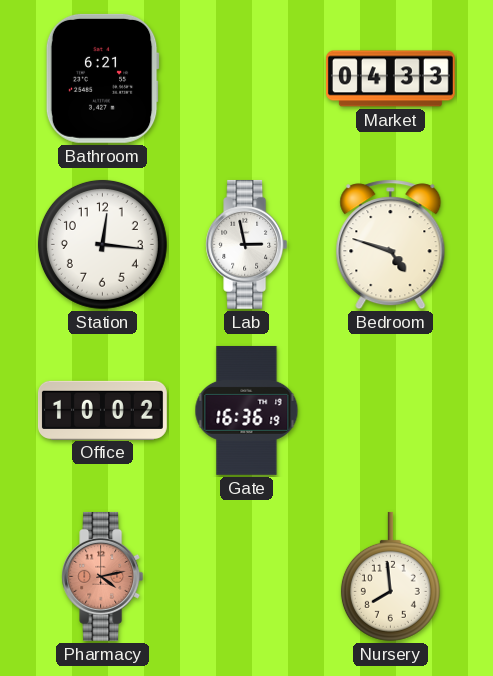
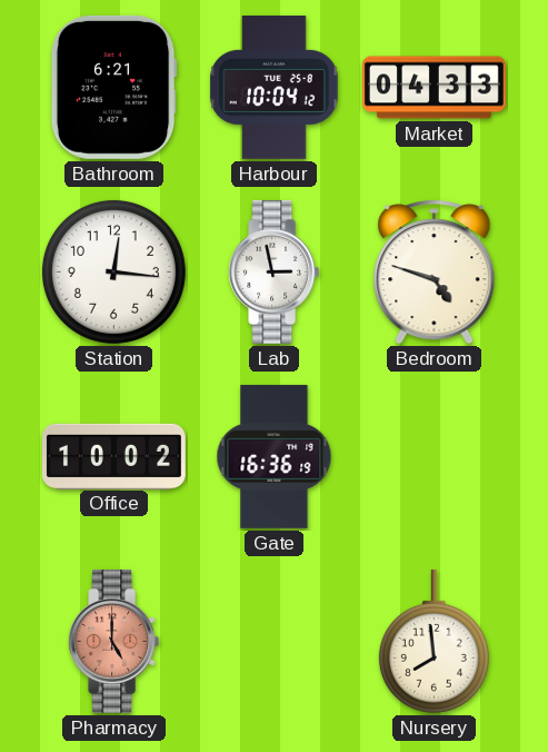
Harbour: none -> 10:04
Pharmacy: 4:13 -> 5:00
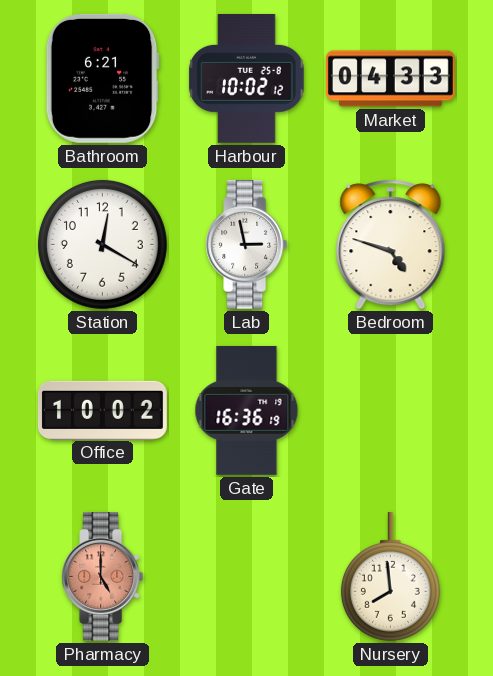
Harbour: 10:04 -> 10:02
Station: 12:16 -> 12:20
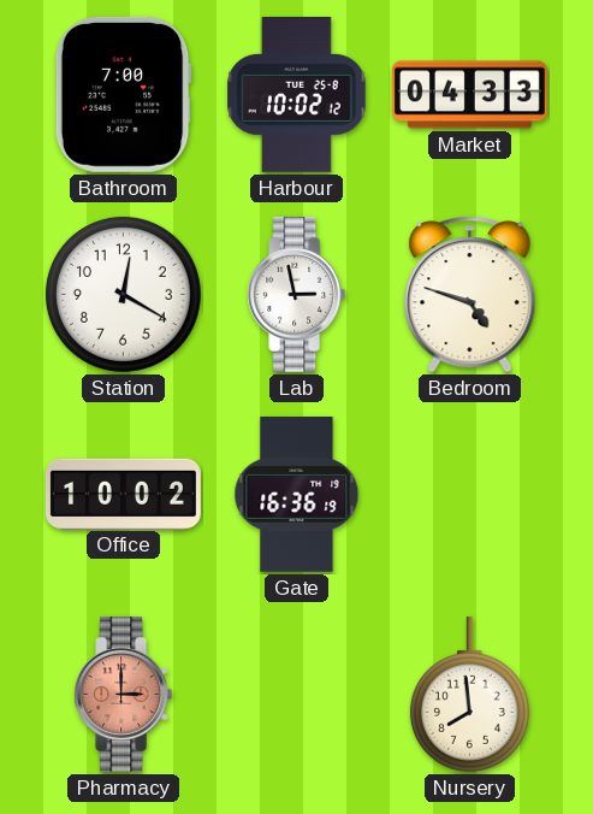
Bathroom: 6:21 -> 7:00
Pharmacy: 5:00 -> 3:00
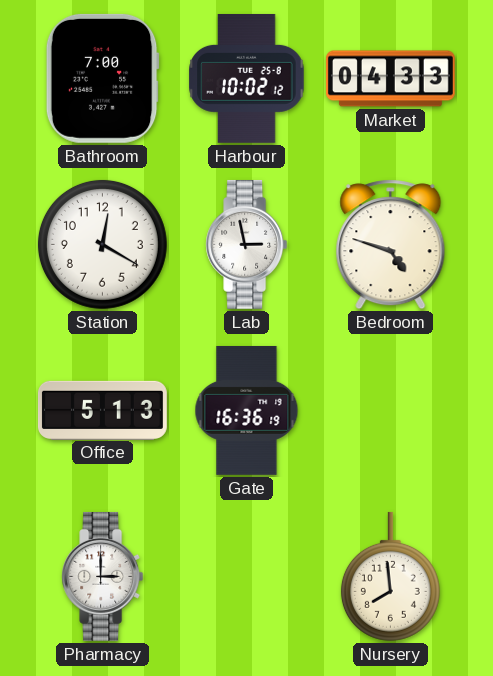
Office: 10:02 -> 5:13
Pharmacy dial: salmon -> white
